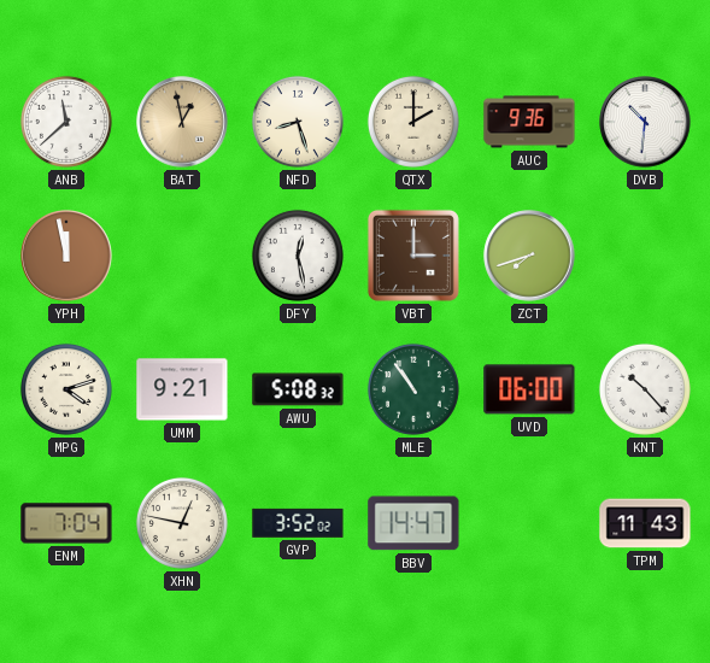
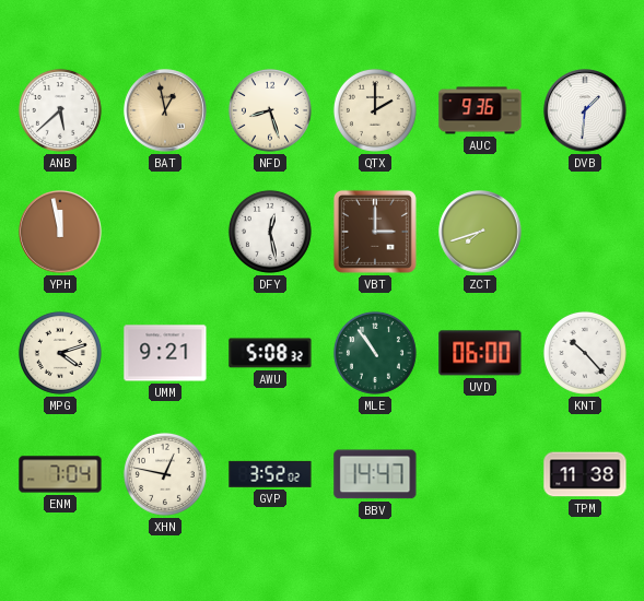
ANB: 11:38 -> 5:38
DVB: 10:31 -> 1:31
TPM: 11:43 -> 11:38
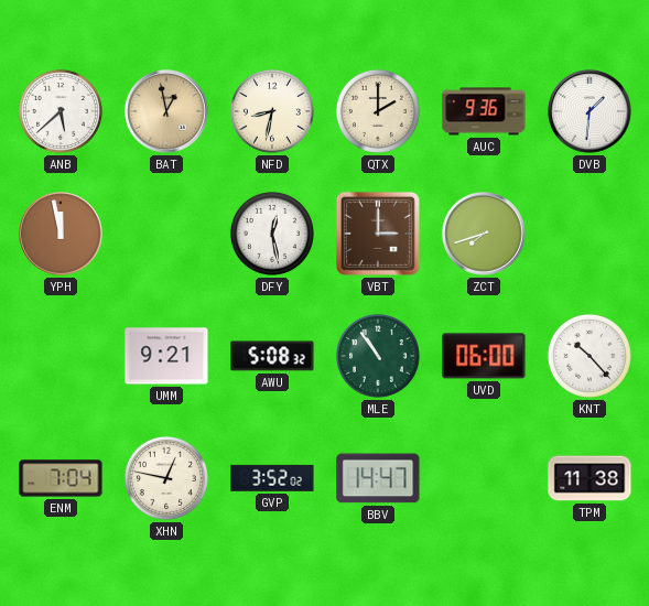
NFD: 8:27 -> 8:32
MPG: 4:12 -> none
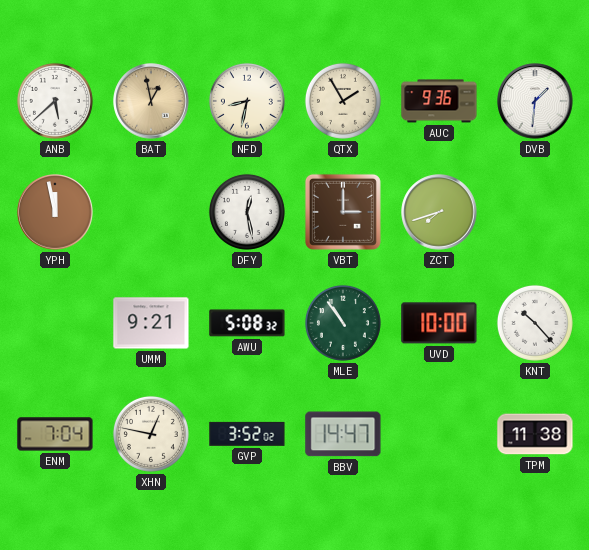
QTX: 2:00 -> 1:55
UVD: 06:00 -> 10:00
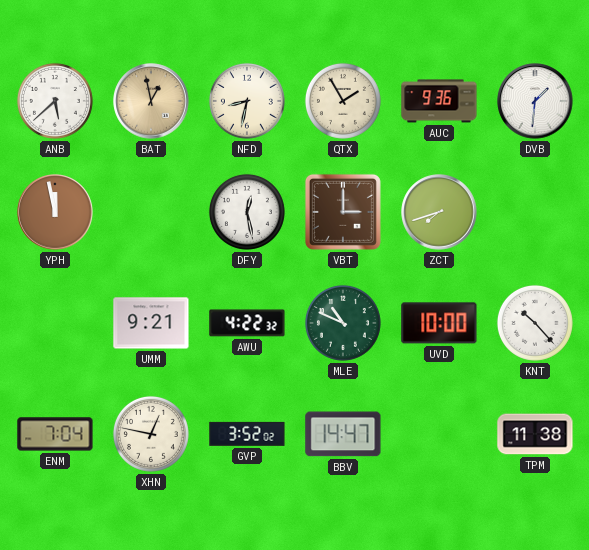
AWU: 5:08 -> 4:22
MLE: 10:54 -> 10:49
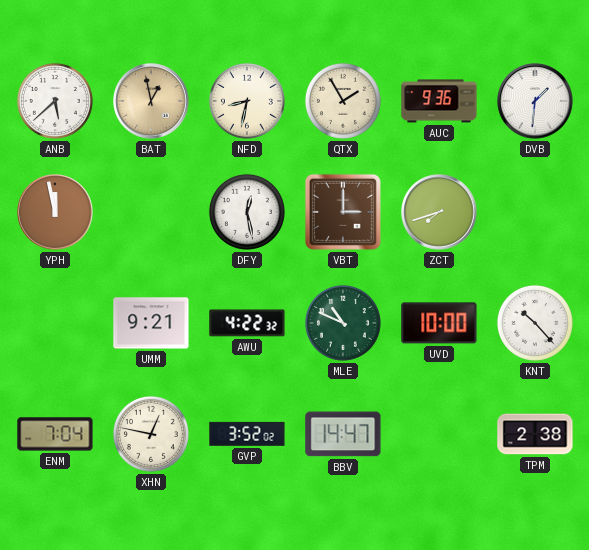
TPM: 11:38 -> 2:38
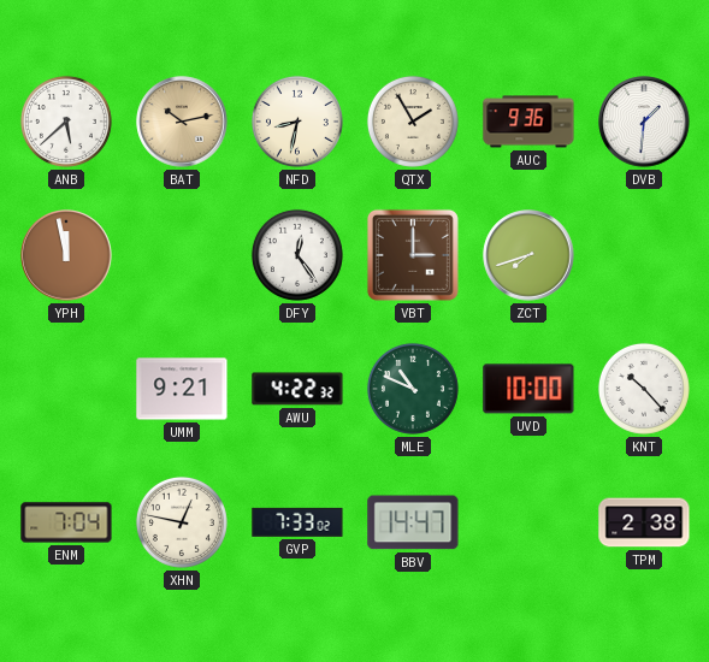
BAT: 12:58 -> 10:13
DFY: 12:28 -> 12:24
GVP: 3:52 -> 7:33
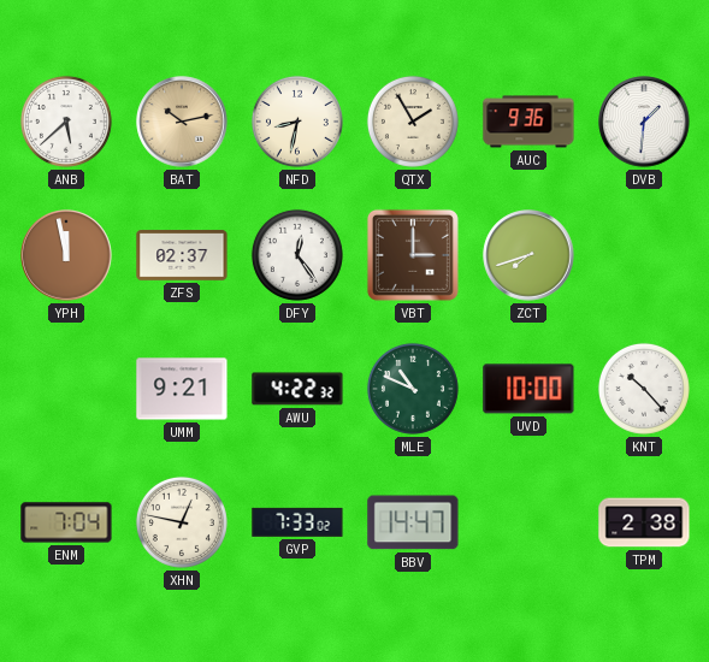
ZFS: none -> 02:37
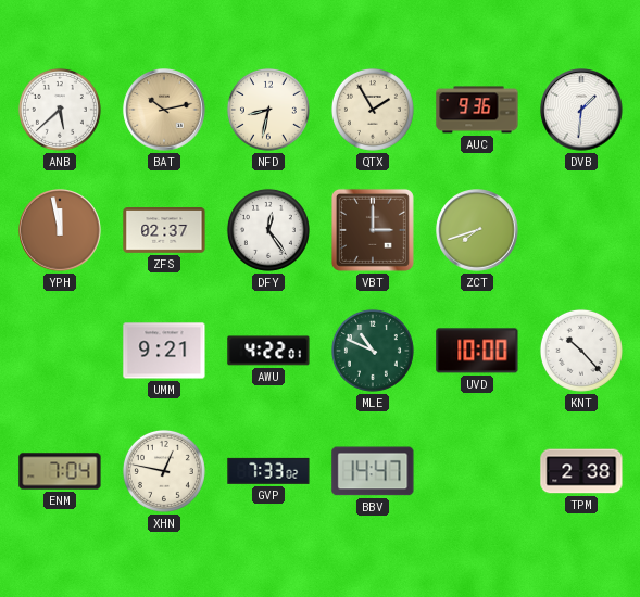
AWU: 4:22:32 -> 4:22:01
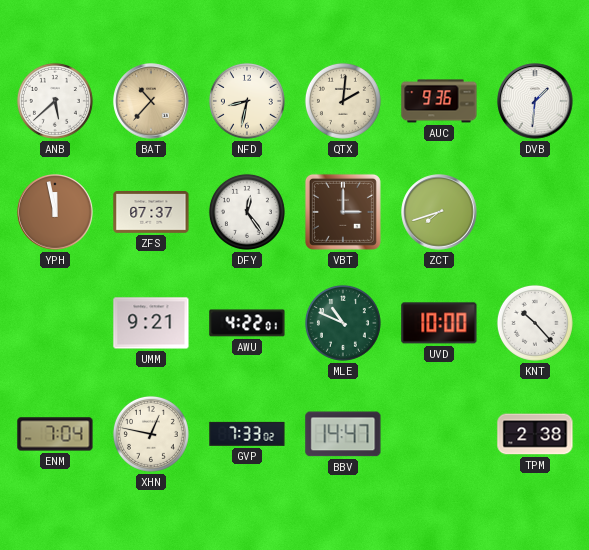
BAT: 10:13 -> 10:37
QTX: 1:55 -> 2:01
ZFS: 02:37 -> 07:37
